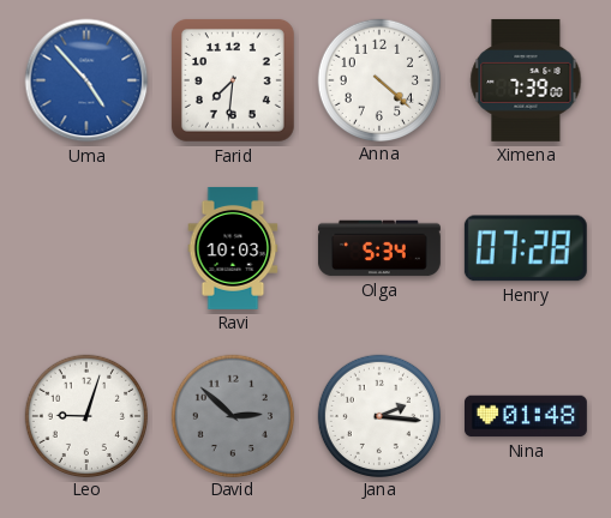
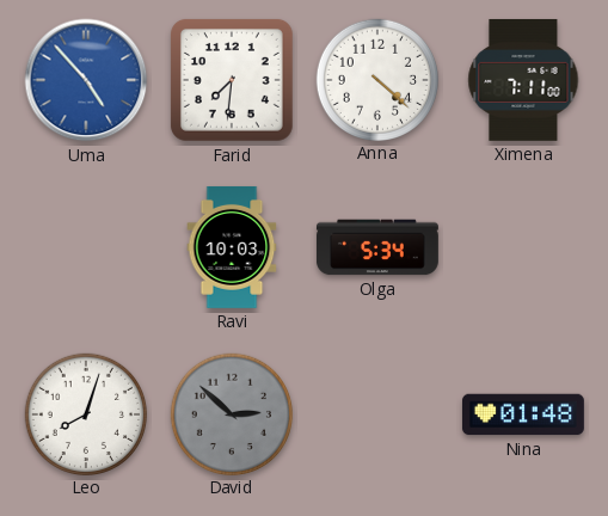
Ximena: 7:39 -> 7:11
Henry: 07:28 -> none
Leo: 9:03 -> 8:03
Jana: 2:16 -> none
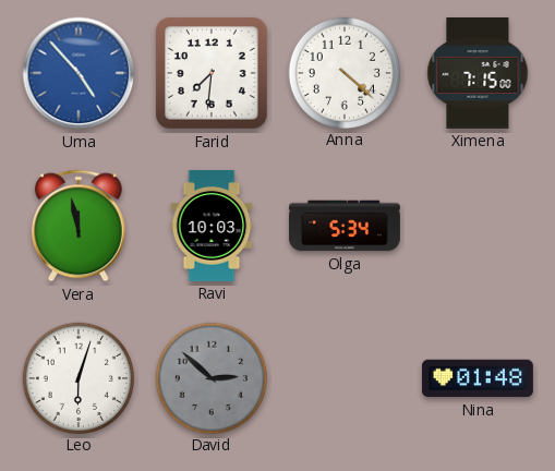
Ximena: 7:11 -> 7:15
Vera: none -> 11:58
Leo: 8:03 -> 6:03
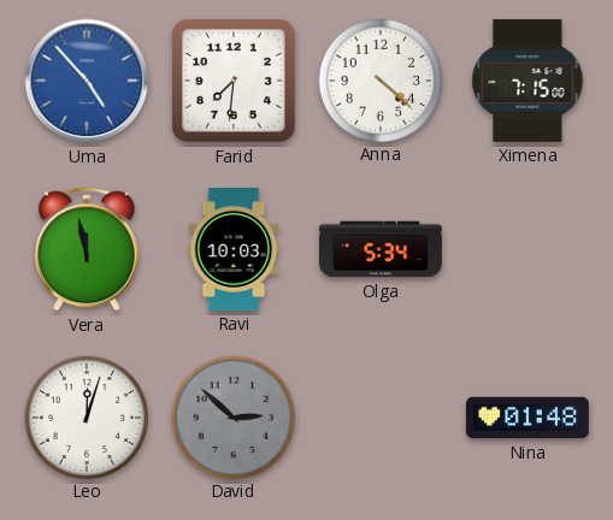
Leo: 6:03 -> 12:03
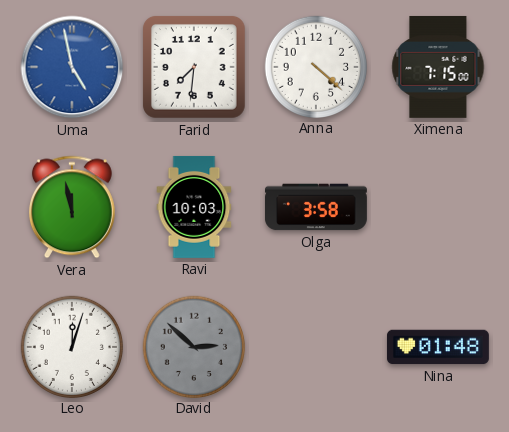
Uma: 4:53 -> 4:58
Olga: 5:34 -> 3:58
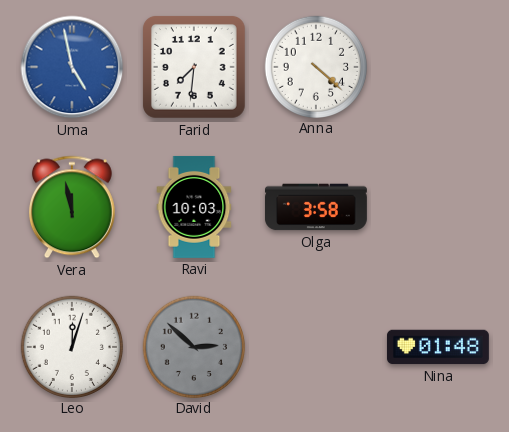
Ximena: 7:15 -> none
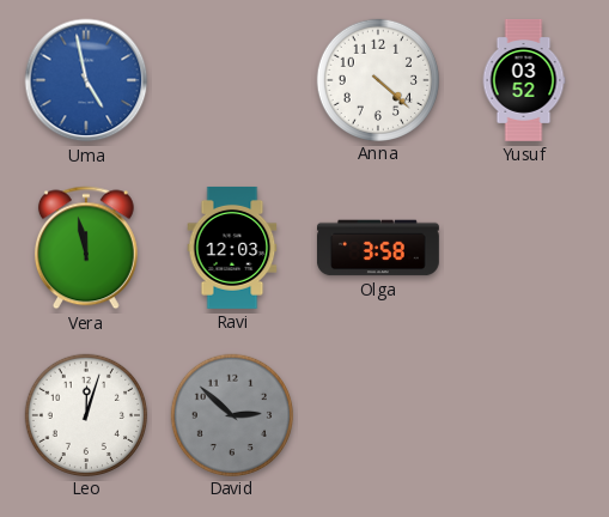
Farid: 7:31 -> none
Yusuf: none -> 03:52
Ravi: 10:03 -> 12:03
Nina: 01:48 -> none
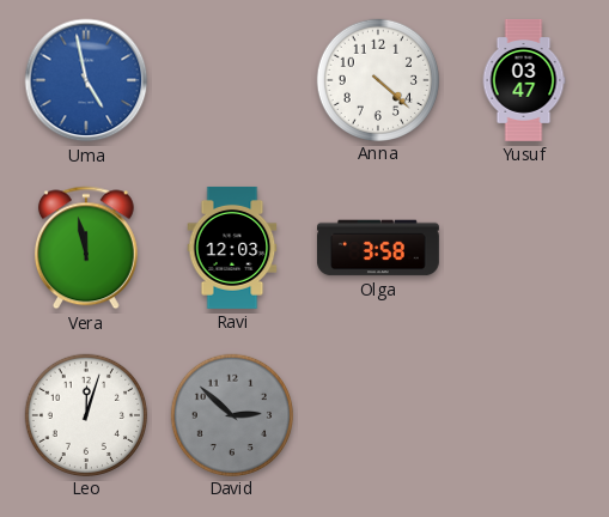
Yusuf: 03:52 -> 03:47
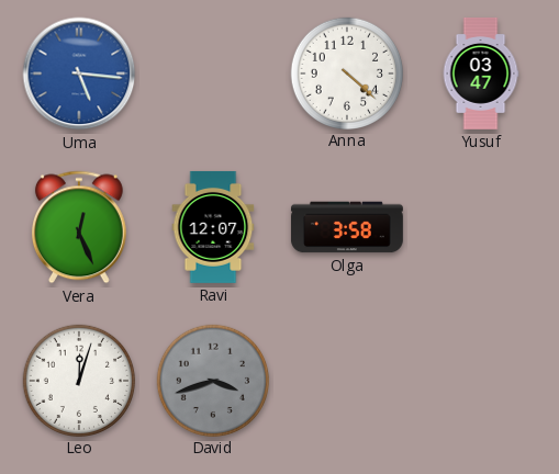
Uma: 4:58 -> 5:16
Vera: 11:58 -> 12:26
Ravi: 12:03 -> 12:07
David: 2:52 -> 3:42
